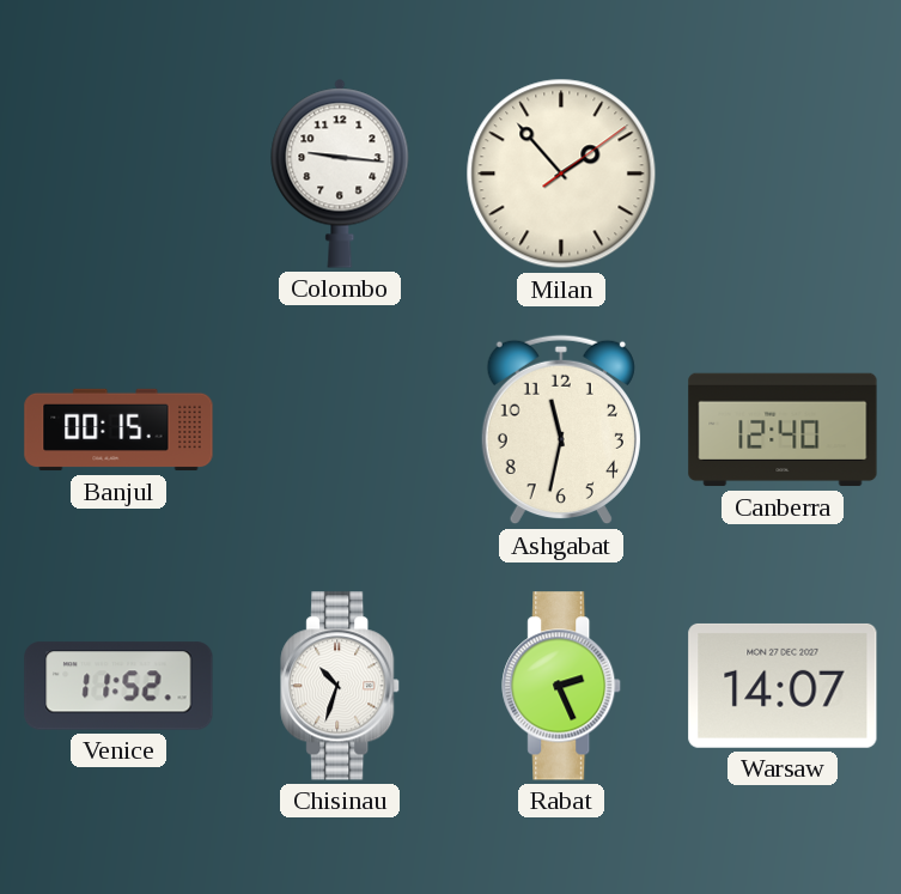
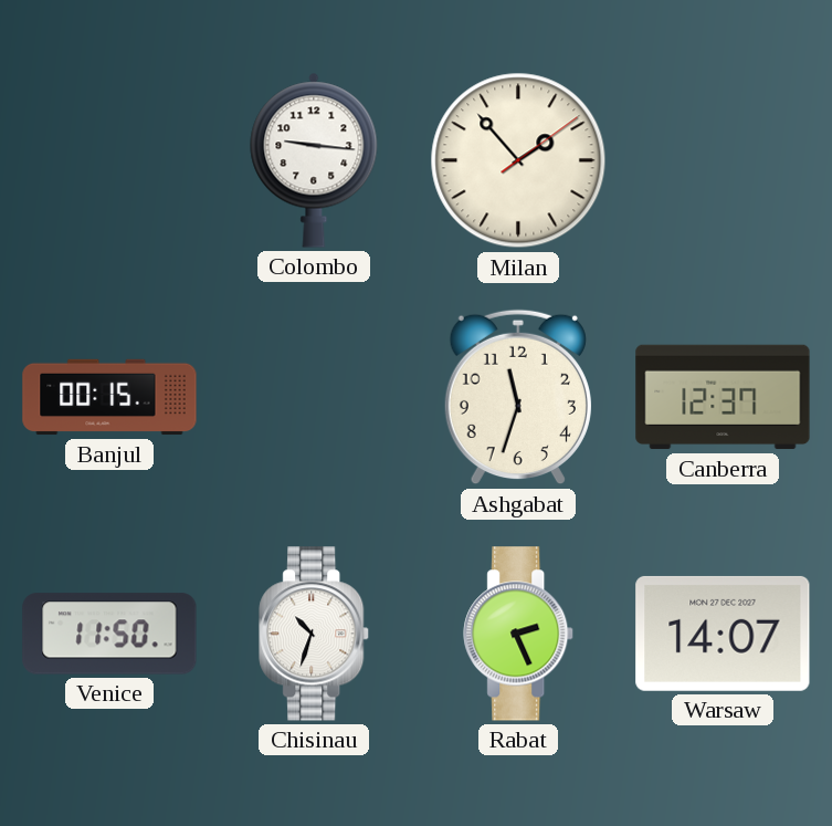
Ashgabat: 11:32 -> 11:33
Canberra: 12:40 -> 12:37
Venice: 11:52 -> 11:50
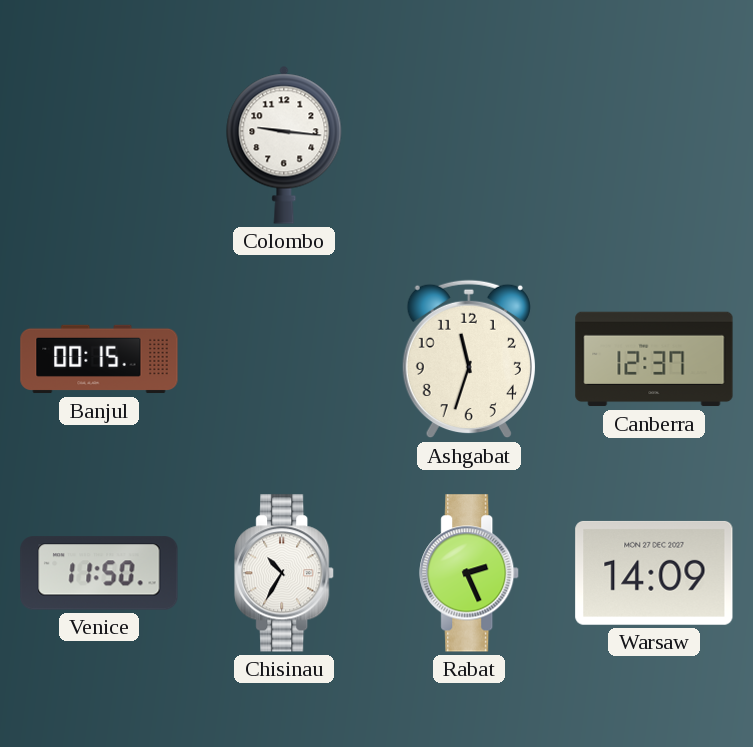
Milan: 1:53 -> none
Chisinau: 10:33 -> 10:35
Warsaw: 14:07 -> 14:09
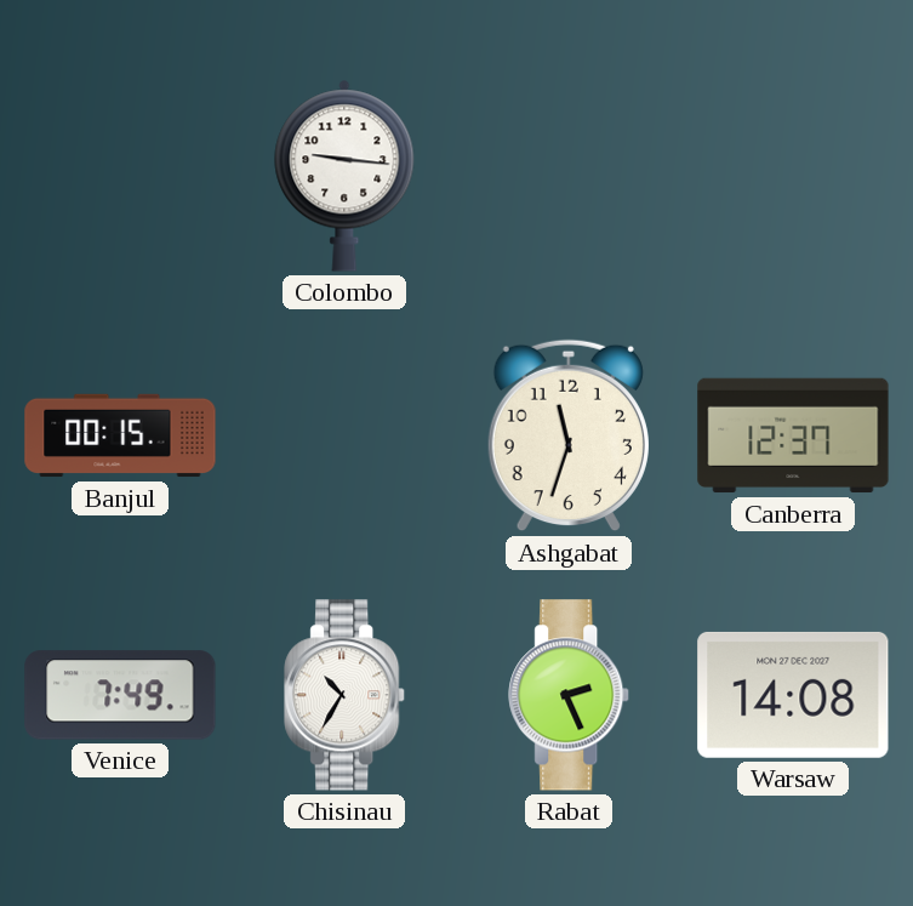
Venice: 11:50 -> 7:49
Warsaw: 14:09 -> 14:08
